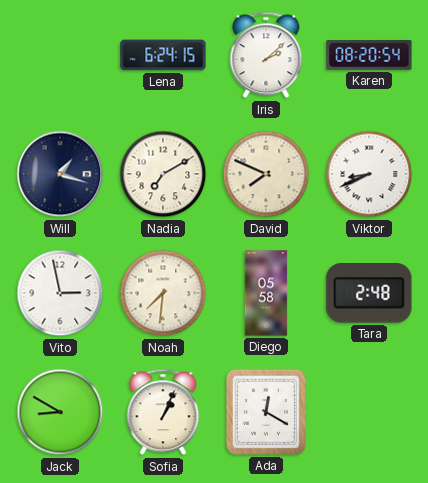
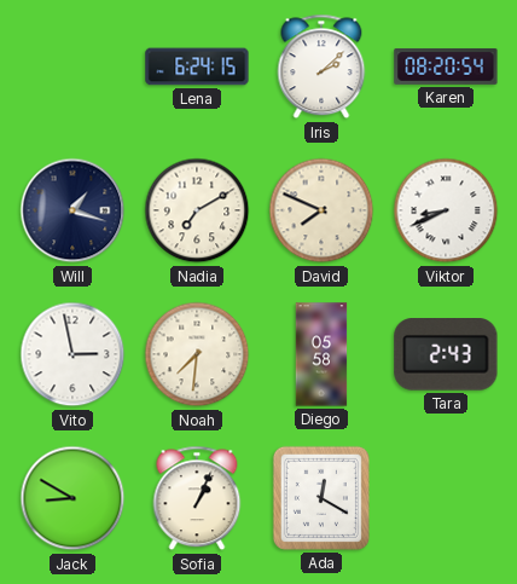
Tara: 2:48 -> 2:43
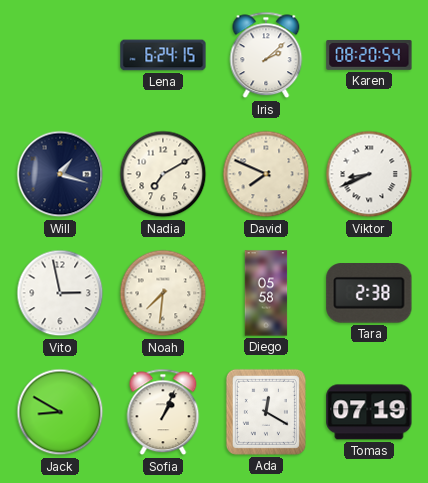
Tara: 2:43 -> 2:38
Tomas: none -> 07:19
